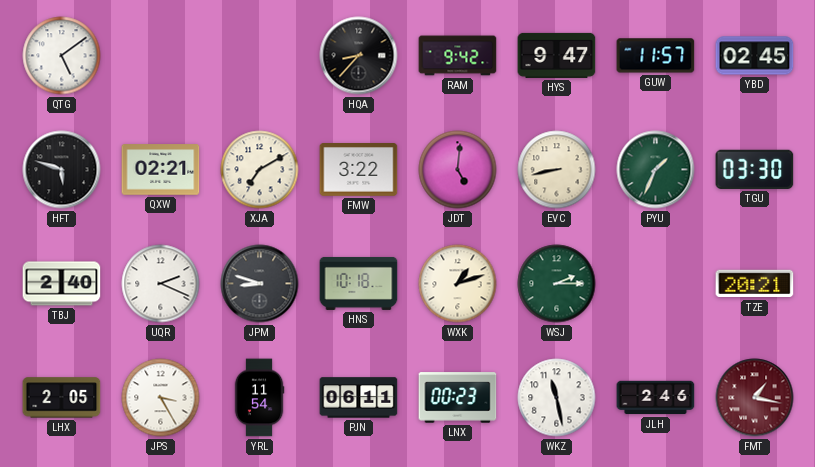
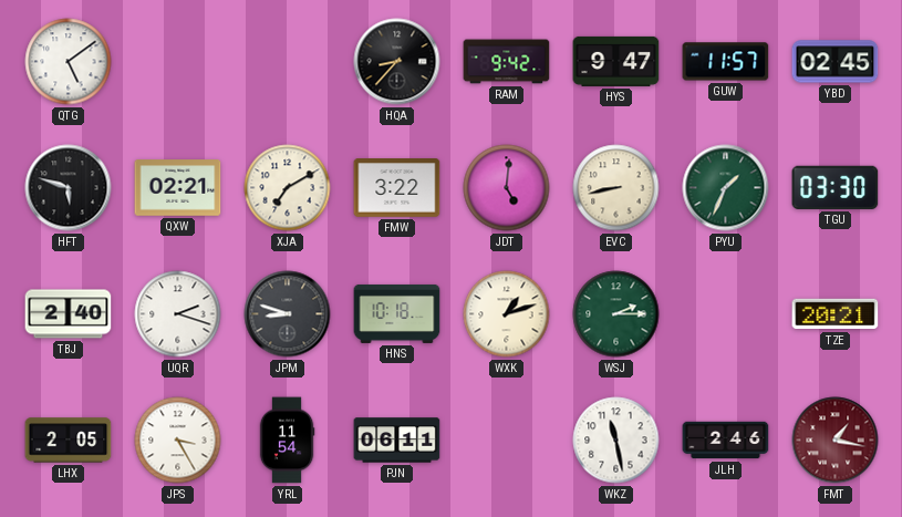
UQR: 2:19 -> 2:18
LNX: 00:23 -> none
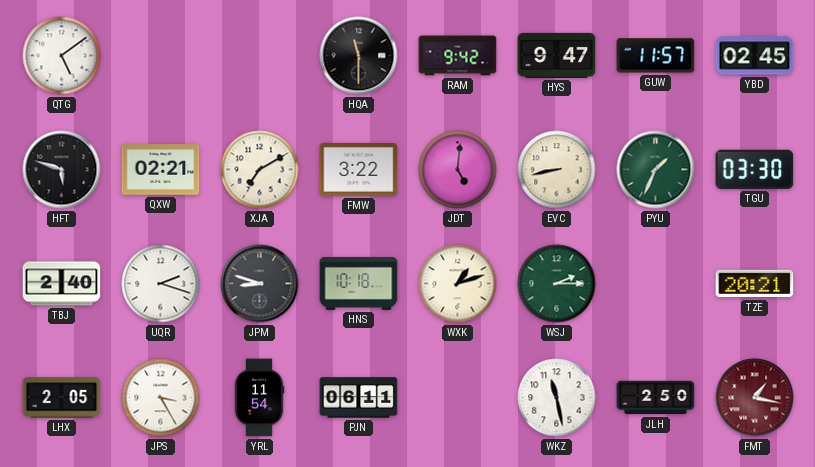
HQA: 8:37 -> 11:30
JLH: 2:46 -> 2:50
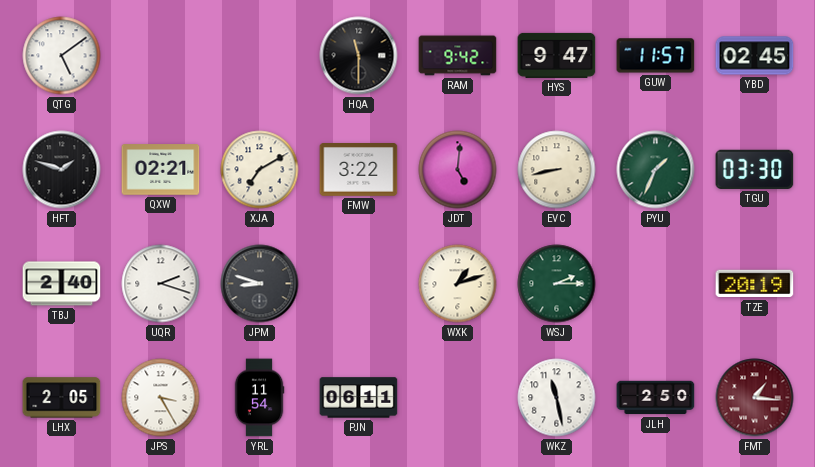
HFT: 5:48 -> 1:48
HNS: 10:18 -> none
TZE: 20:21 -> 20:19
FMT: 1:17 -> 1:16
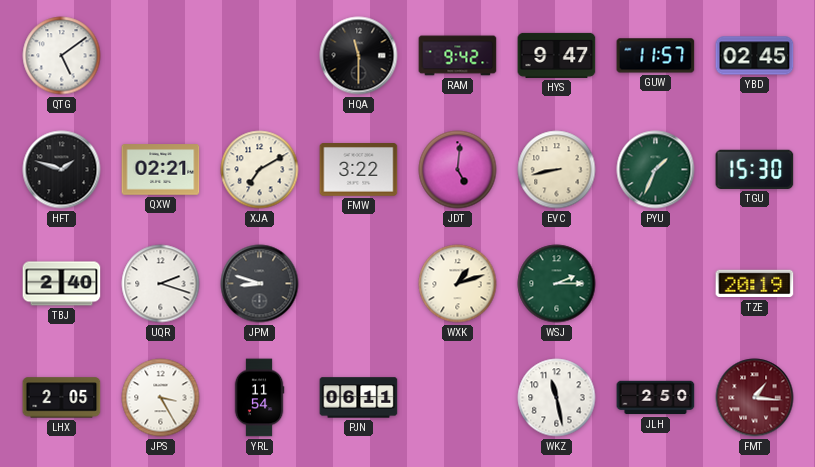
TGU: 03:30 -> 15:30
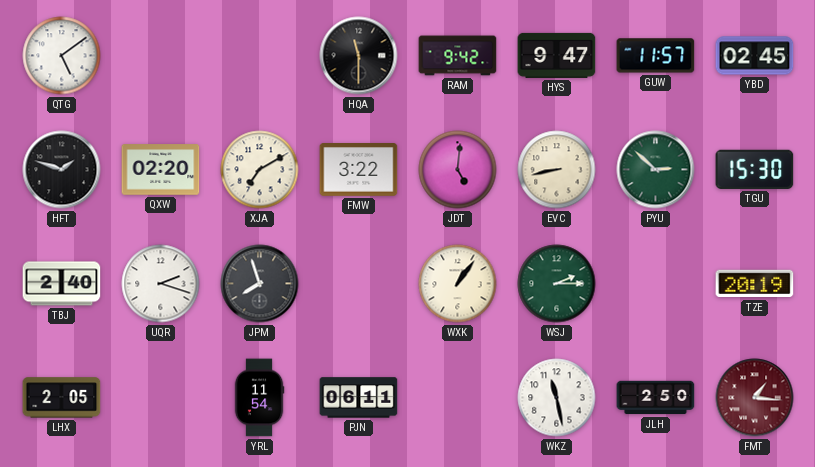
QXW: 02:21 -> 02:20
PYU: 1:34 -> 2:52
JPM: 8:48 -> 7:57
WXK: 1:12 -> 1:06
JPS: 3:25 -> none
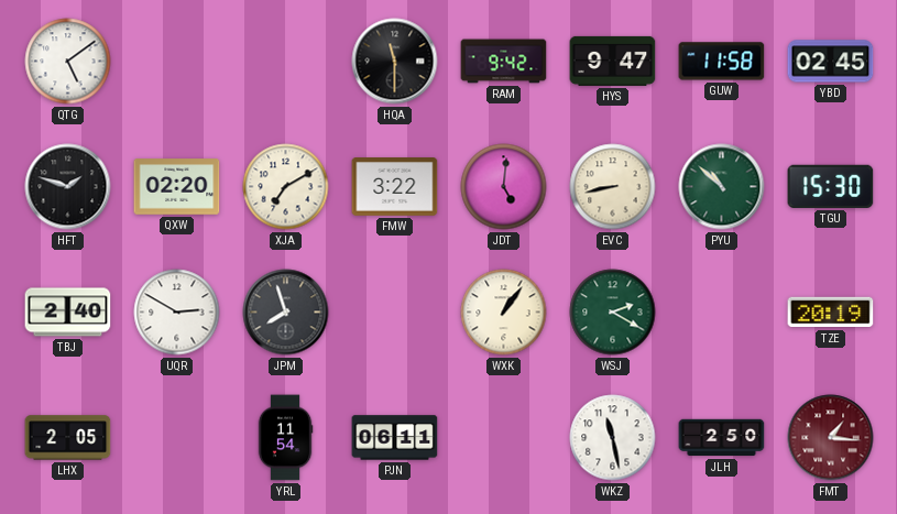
GUW: 11:57 -> 11:58
PYU: 2:52 -> 10:52
UQR: 2:18 -> 2:50
WSJ: 2:15 -> 2:20
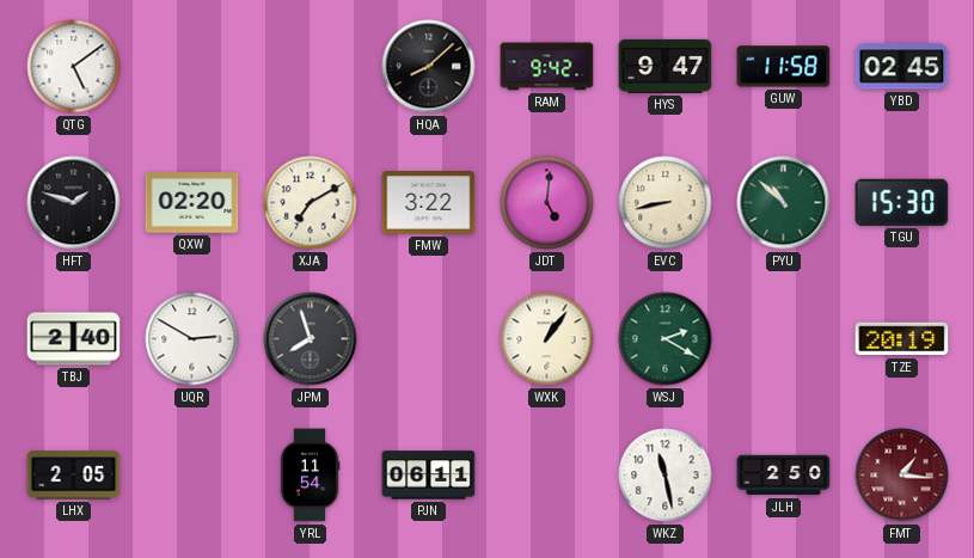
HQA: 11:30 -> 8:08
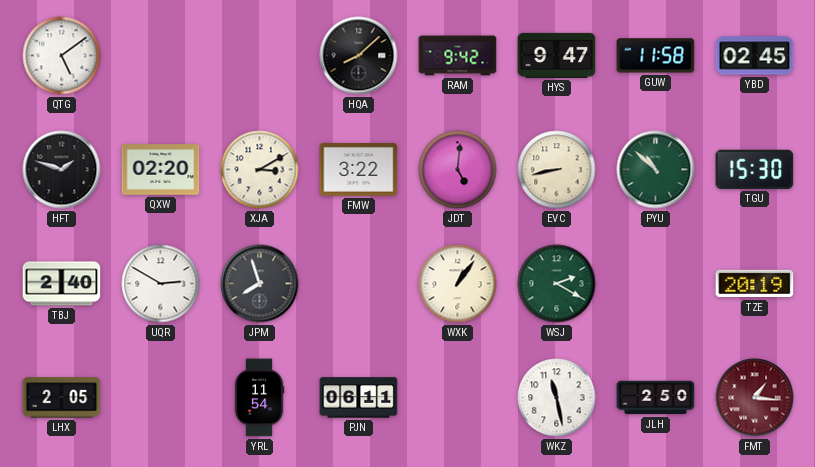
XJA: 7:10 -> 3:10
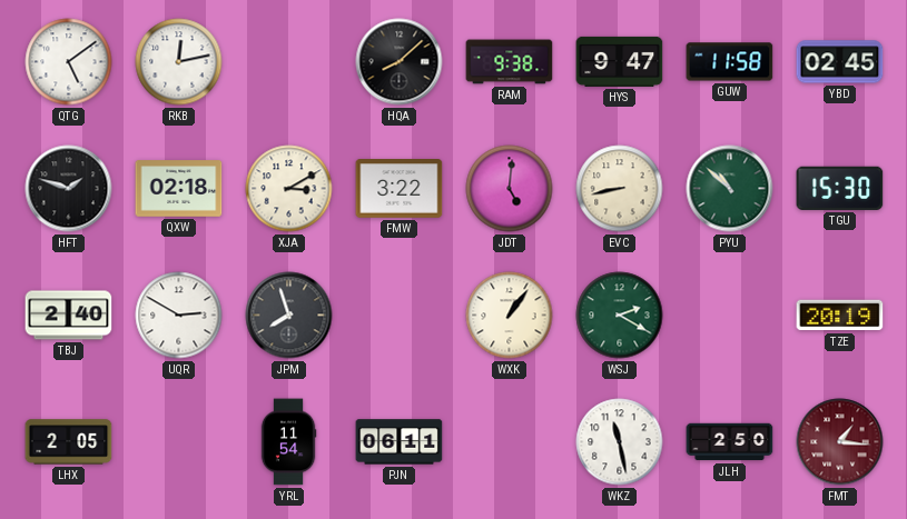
RKB: none -> 12:13
RAM: 9:42 -> 9:38
QXW: 02:20 -> 02:18
